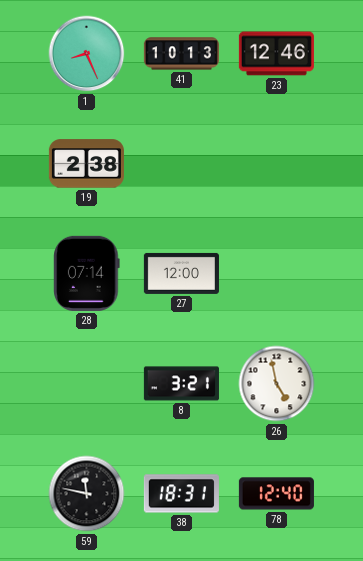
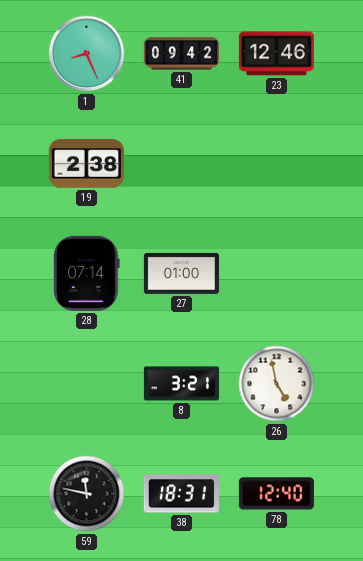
41: 10:13 -> 09:42
27: 12:00 -> 01:00
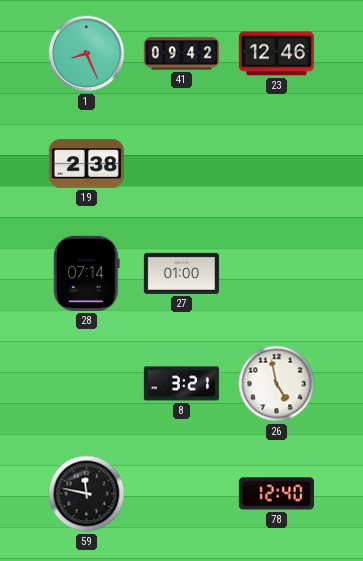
38: 18:31 -> none
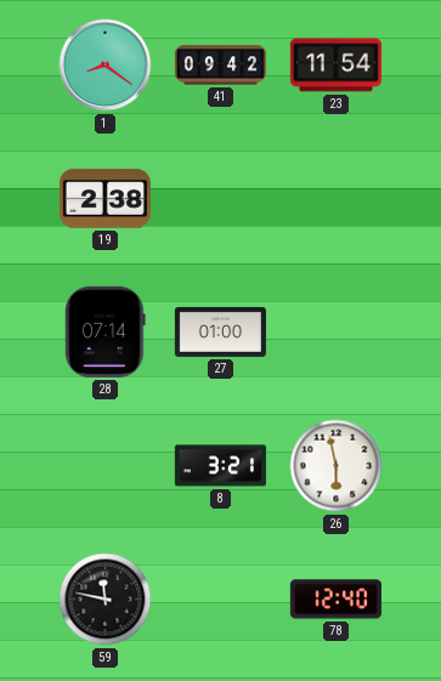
1: 8:26 -> 8:21
23: 12:46 -> 11:54
26: 4:58 -> 5:58
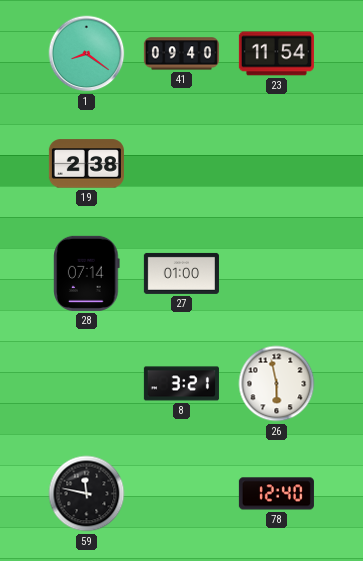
41: 09:42 -> 09:40
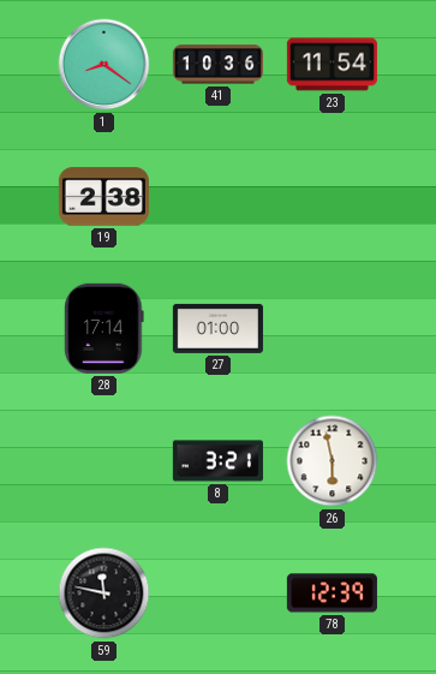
41: 09:40 -> 10:36
28: 07:14 -> 17:14
78: 12:40 -> 12:39
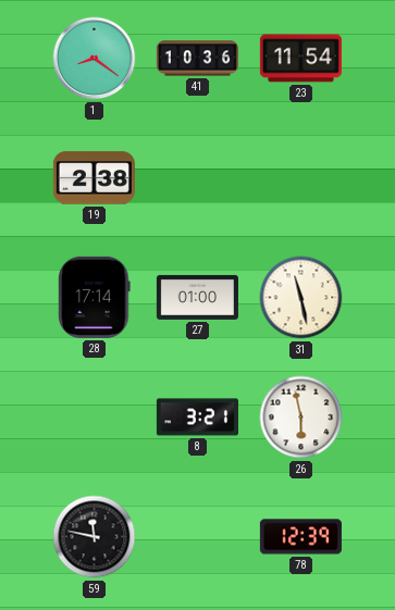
31: none -> 11:28
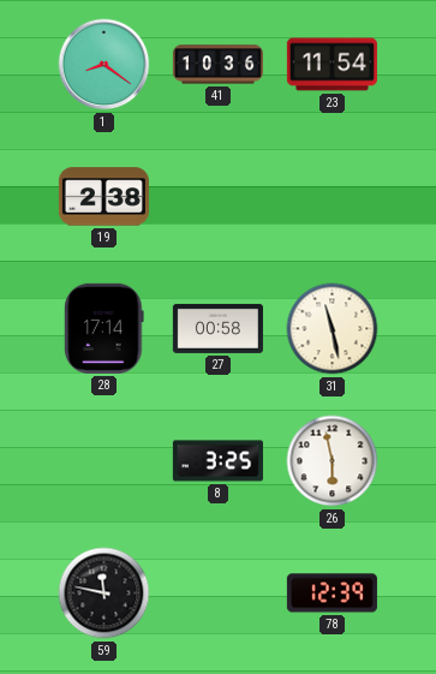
27: 01:00 -> 00:58
8: 3:21 -> 3:25
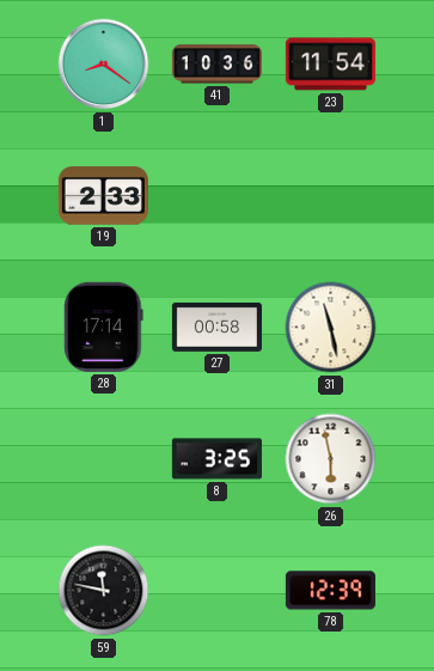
19: 2:38 -> 2:33
